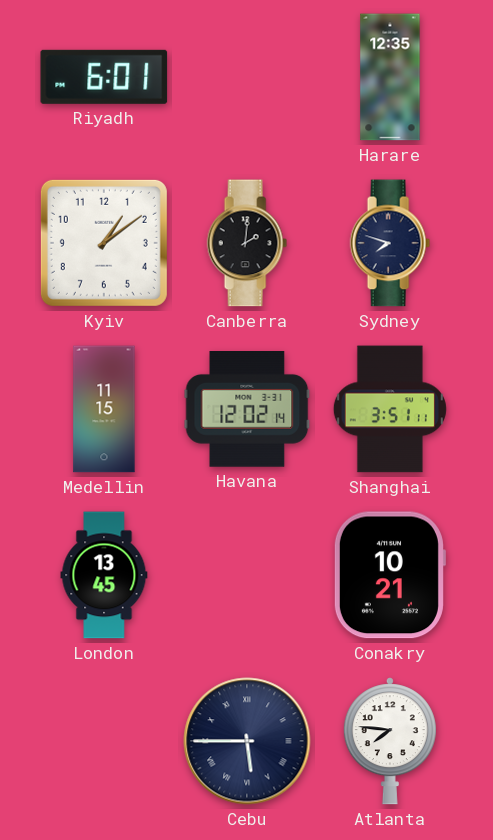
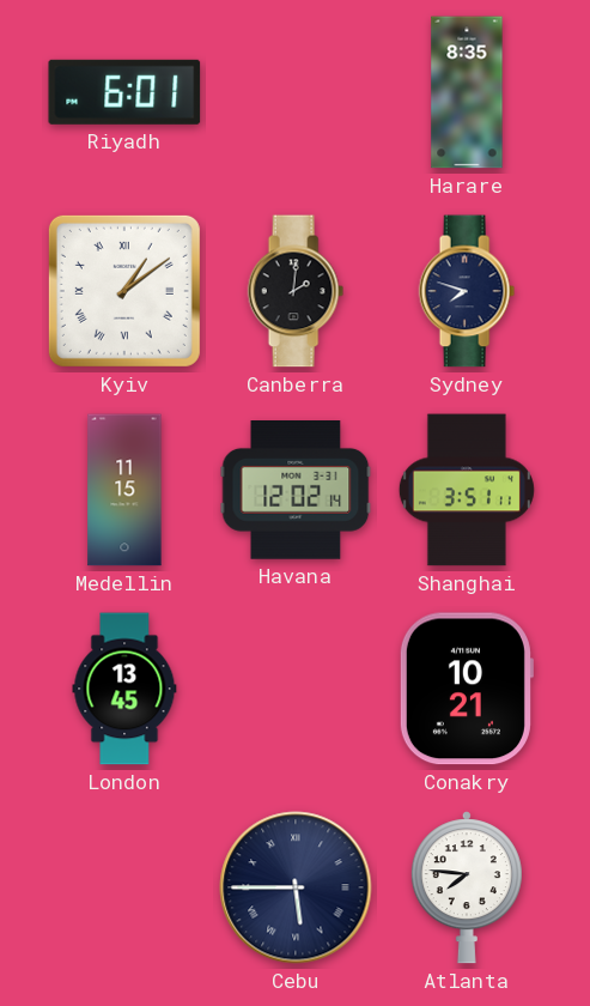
Harare: 12:35 -> 8:35
Kyiv numerals: Arabic -> Roman
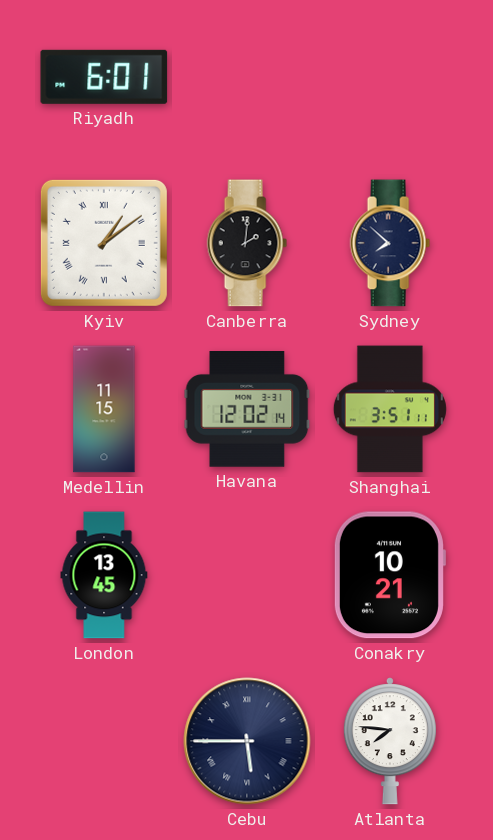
Harare: 8:35 -> none
Sydney: 7:48 -> 7:52
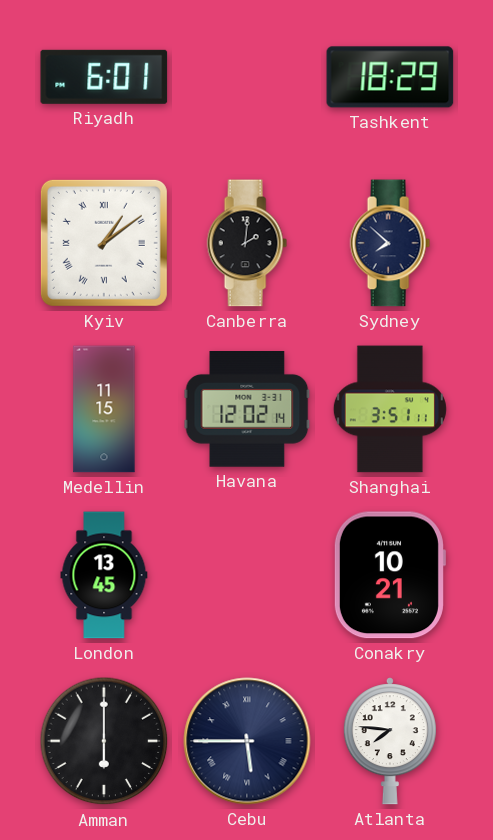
Tashkent: none -> 18:29
Amman: none -> 6:00
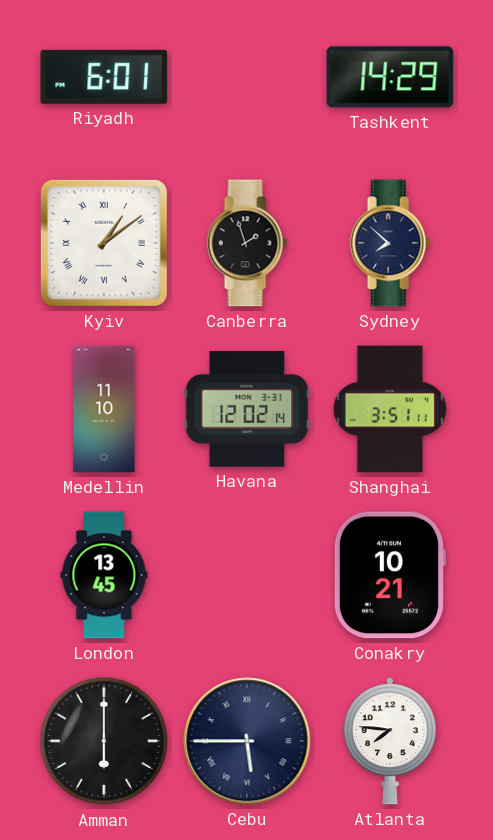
Tashkent: 18:29 -> 14:29
Canberra: 2:01 -> 1:57
Medellin: 11:15 -> 11:10
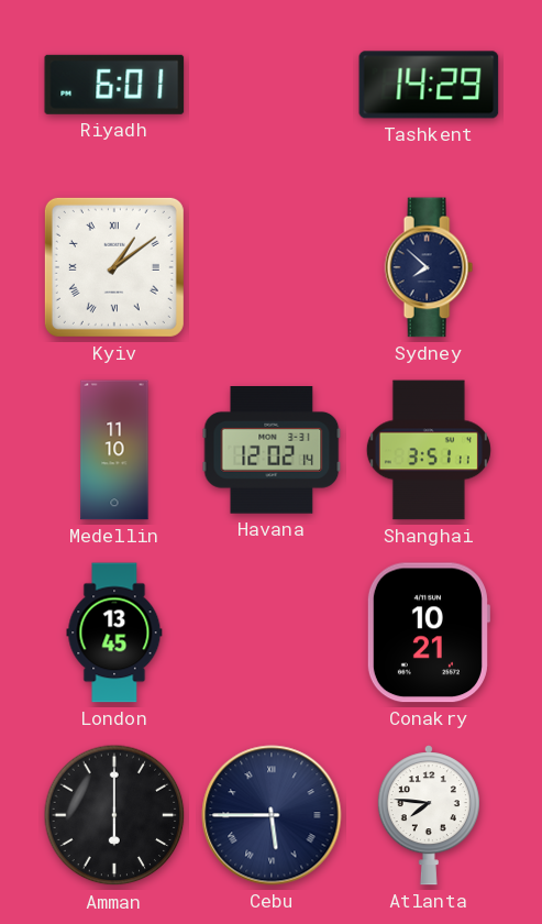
Canberra: 1:57 -> none
